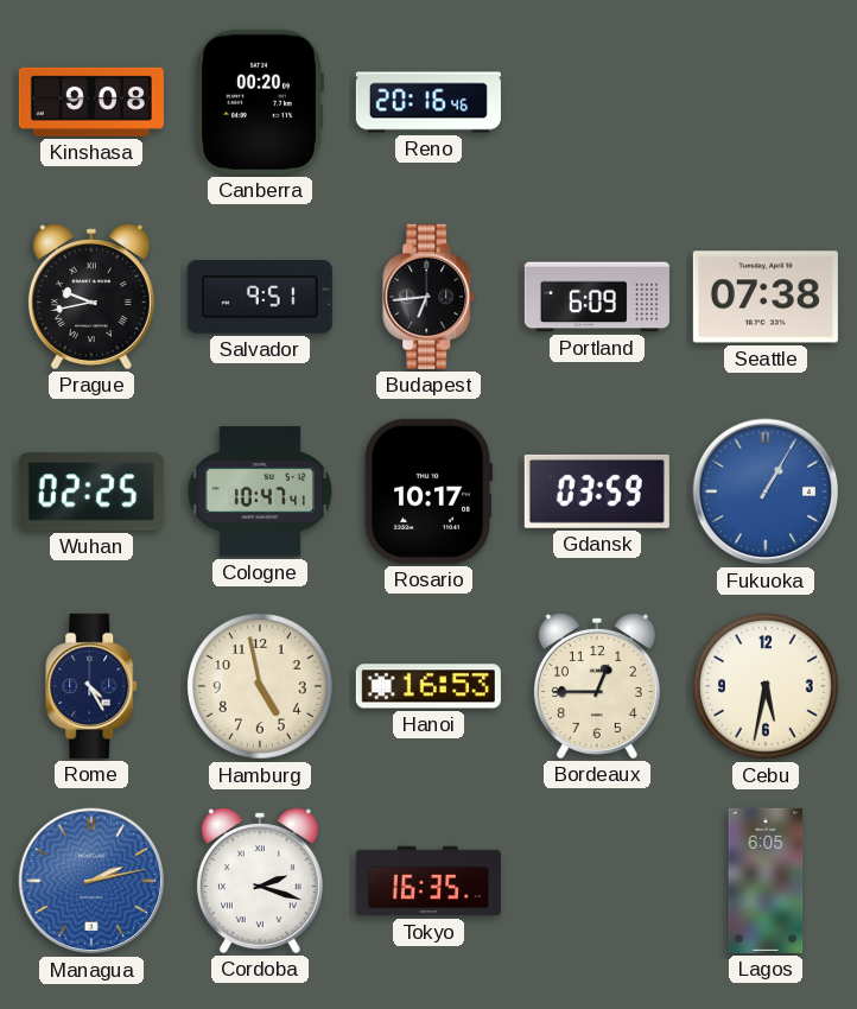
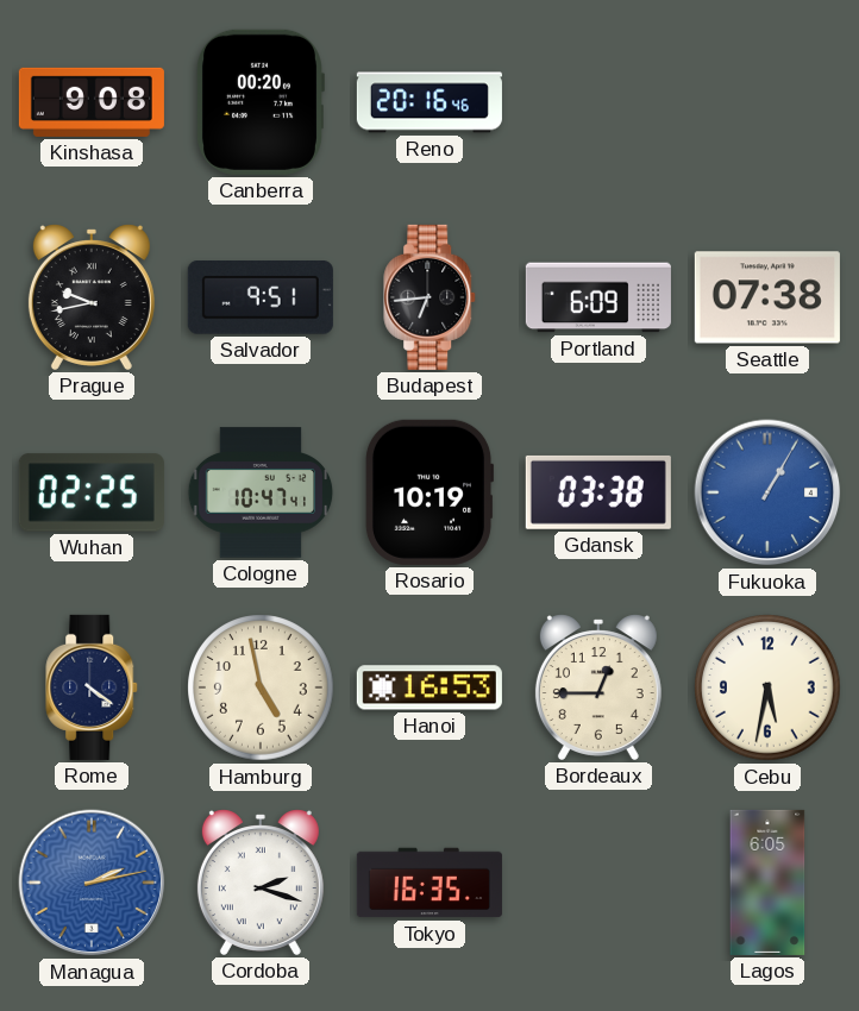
Rosario: 10:17 -> 10:19
Gdansk: 03:59 -> 03:38
Rome: 4:25 -> 4:21
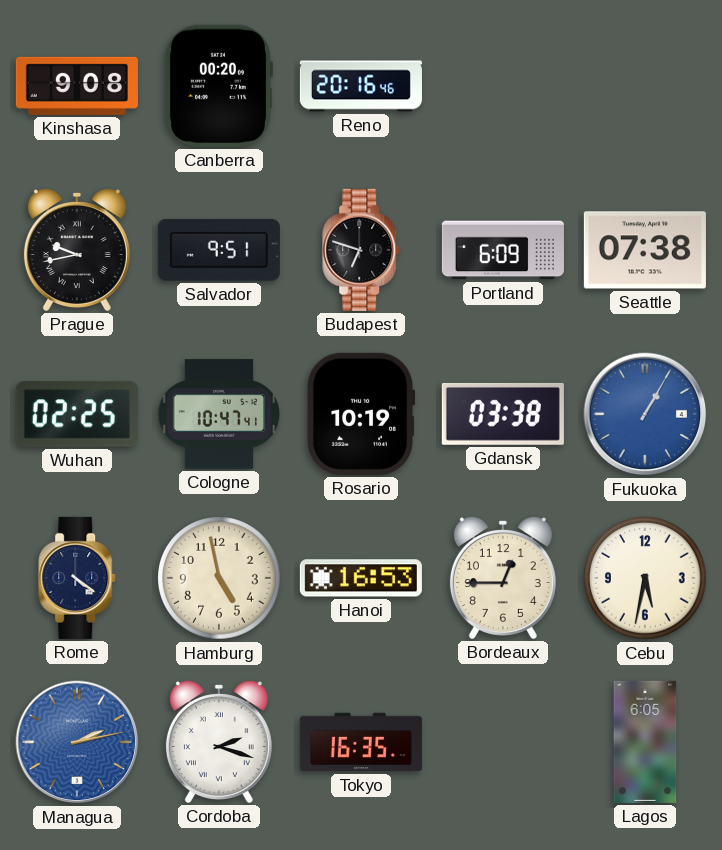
Budapest: 6:44 -> 6:48
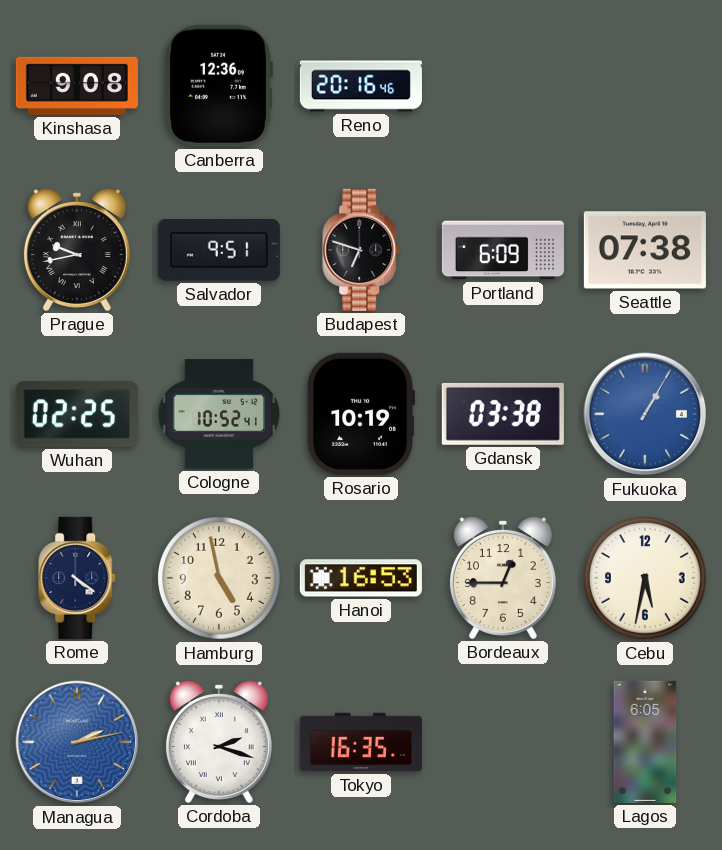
Canberra: 00:20 -> 12:36
Cologne: 10:47 -> 10:52
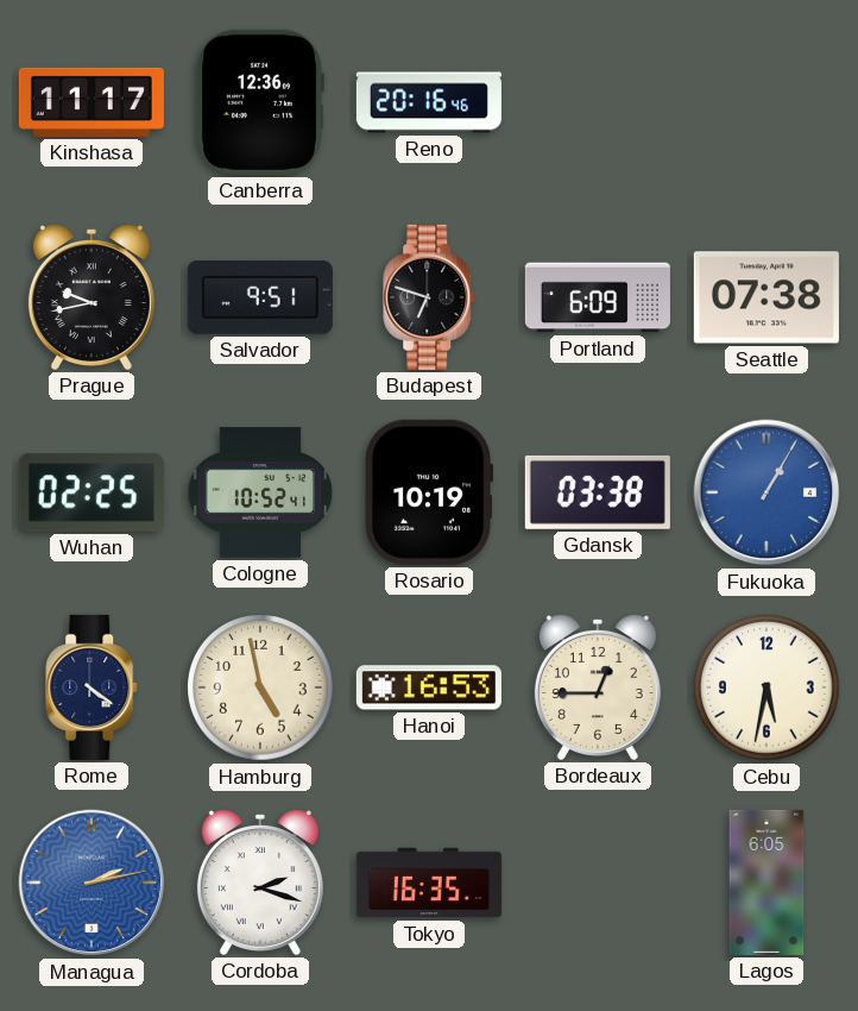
Kinshasa: 9:08 -> 11:17
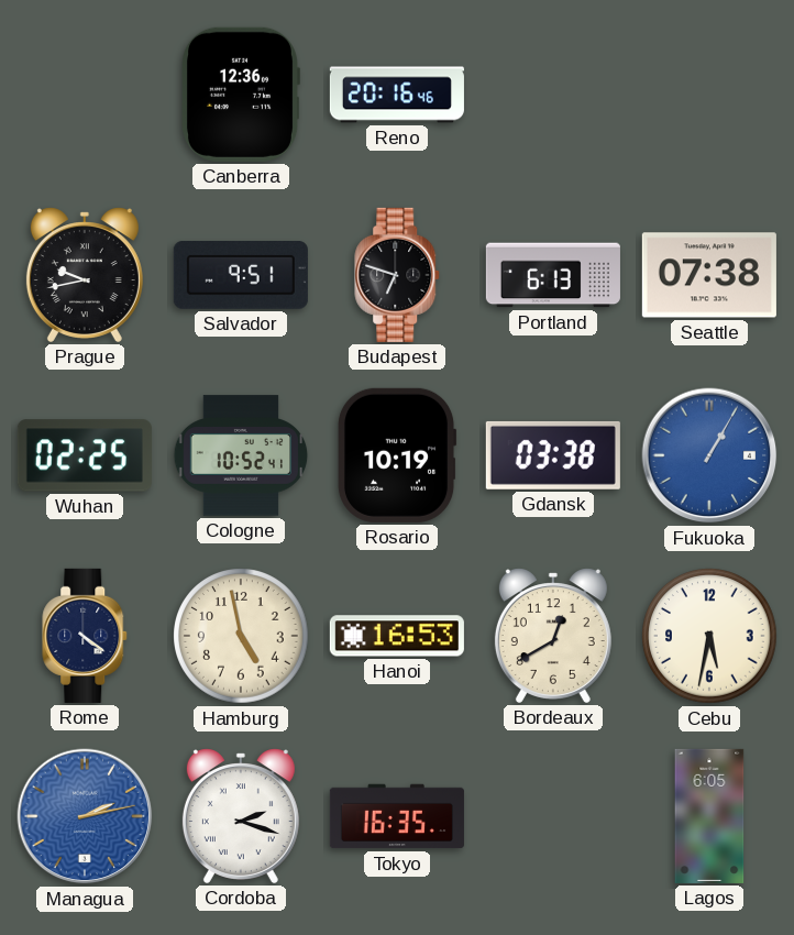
Kinshasa: 11:17 -> none
Portland: 6:09 -> 6:13
Bordeaux: 12:45 -> 12:40
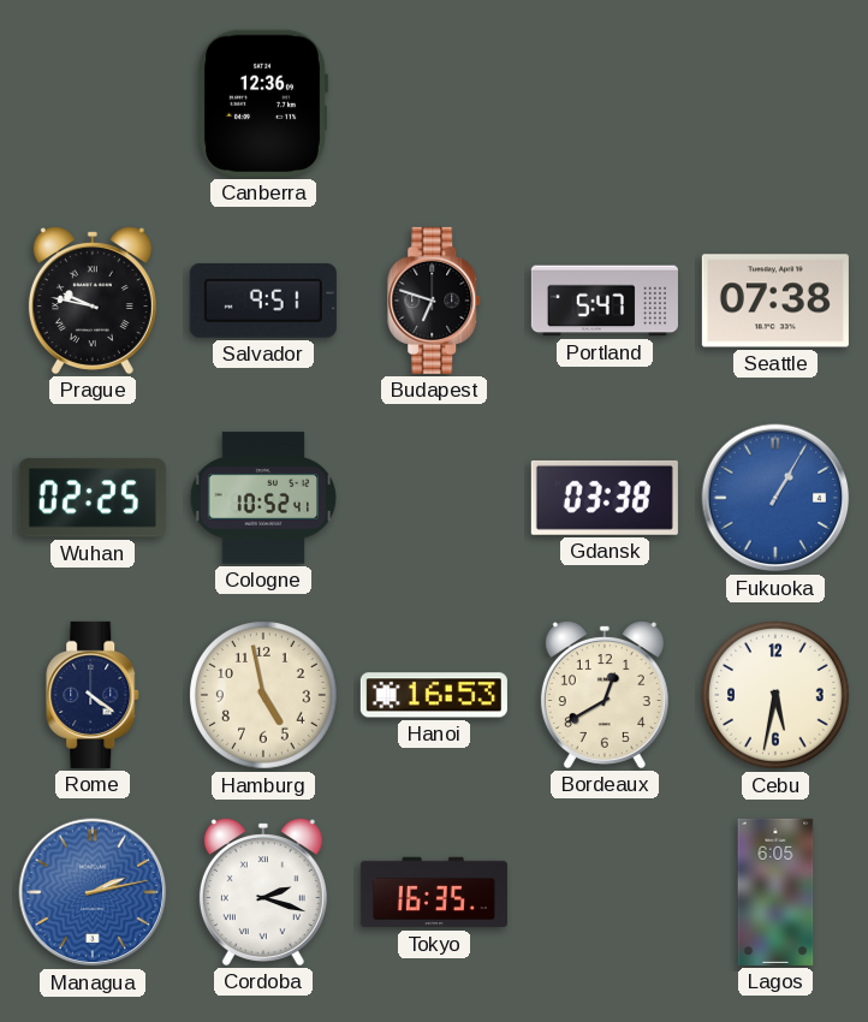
Reno: 20:16 -> none
Prague: 9:43 -> 9:47
Portland: 6:13 -> 5:47
Rosario: 10:19 -> none
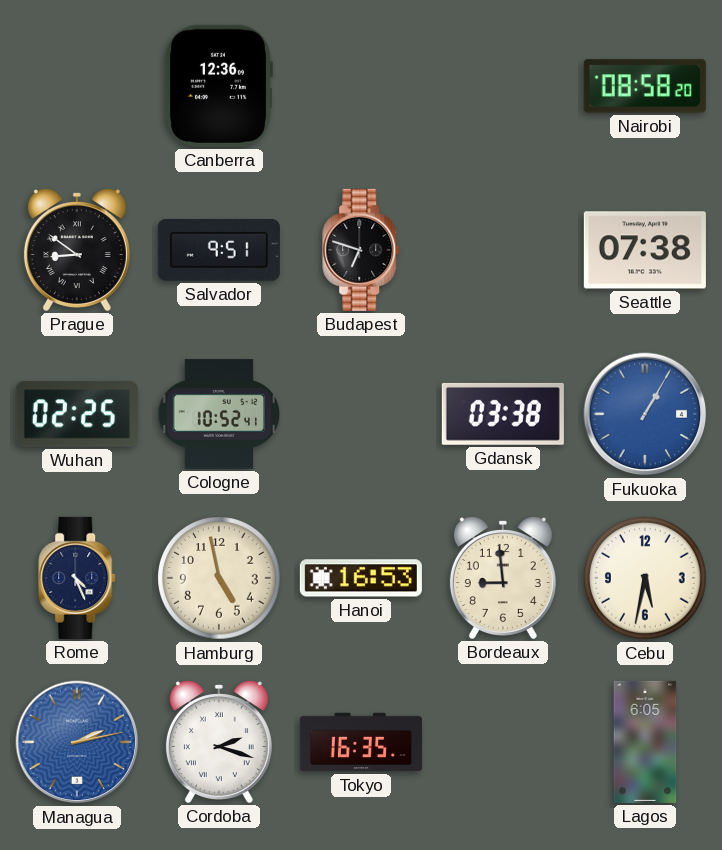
Nairobi: none -> 08:58
Prague: 9:47 -> 8:51
Portland: 5:47 -> none
Rome: 4:21 -> 4:26
Bordeaux: 12:40 -> 8:59
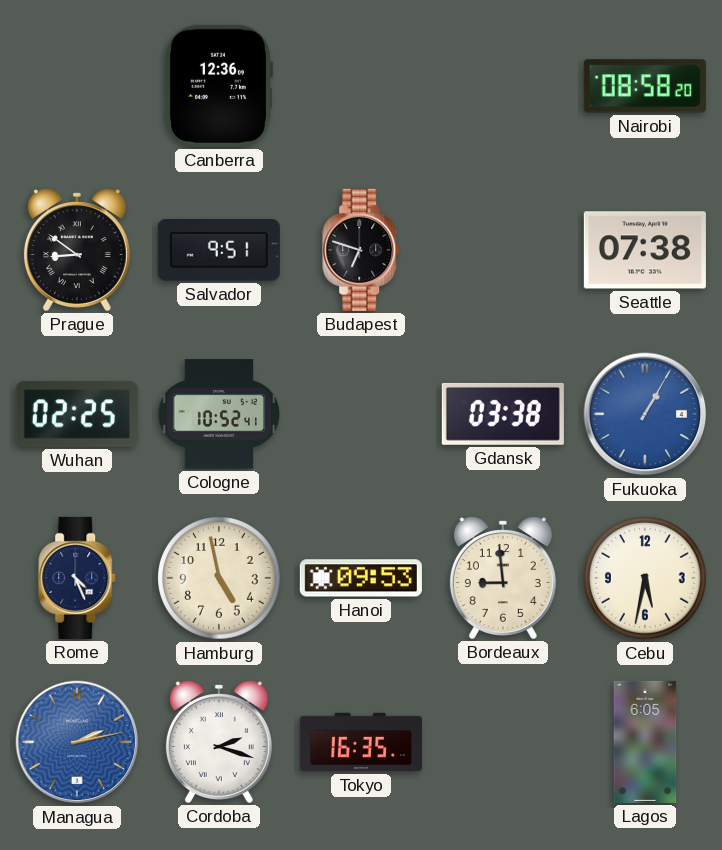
Hanoi: 16:53 -> 09:53
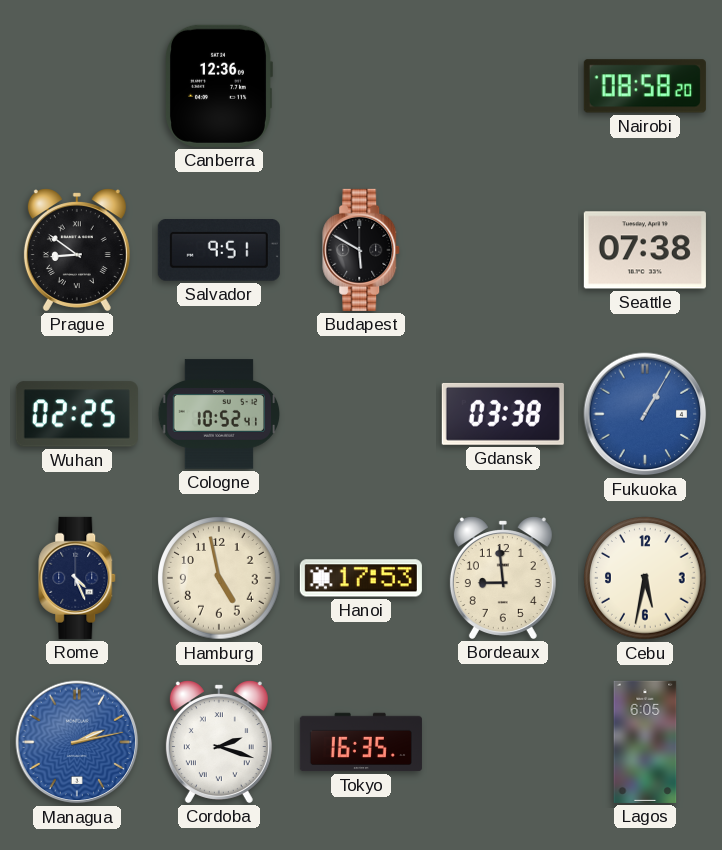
Budapest: 6:48 -> 5:50
Hanoi: 09:53 -> 17:53
